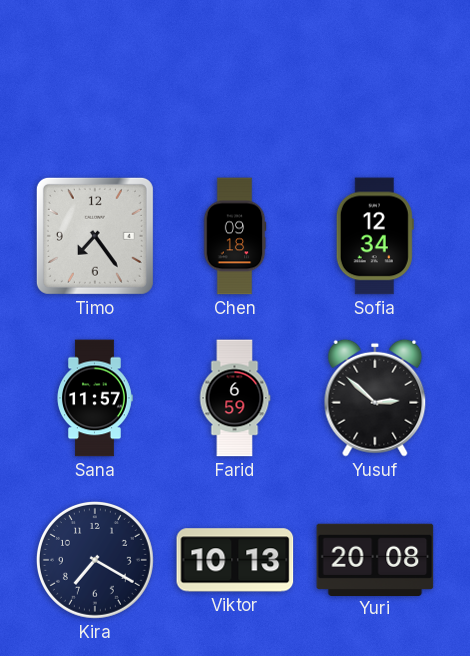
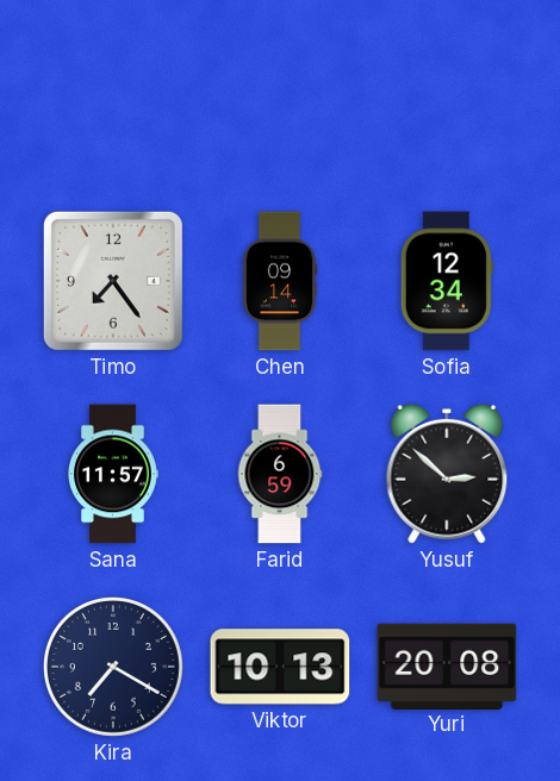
Chen: 09:18 -> 09:14
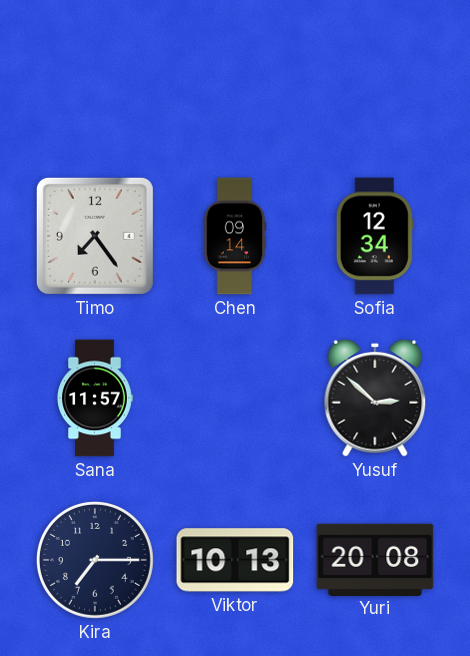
Farid: 6:59 -> none
Kira: 7:20 -> 7:15
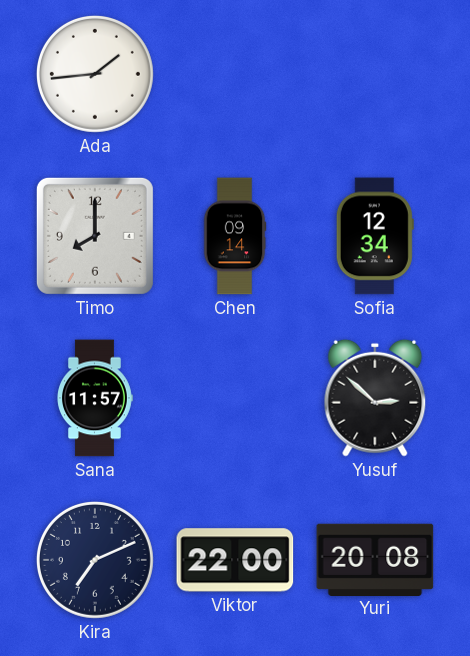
Ada: none -> 1:44
Timo: 7:24 -> 8:00
Kira: 7:15 -> 7:11
Viktor: 10:13 -> 22:00
